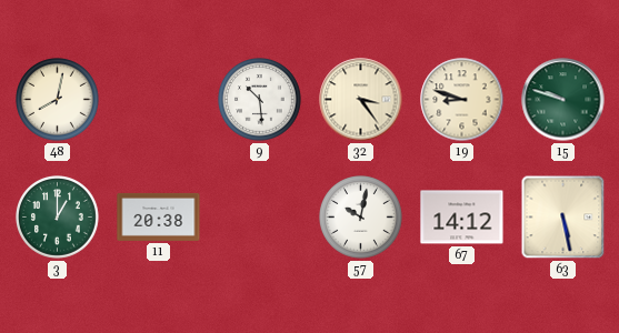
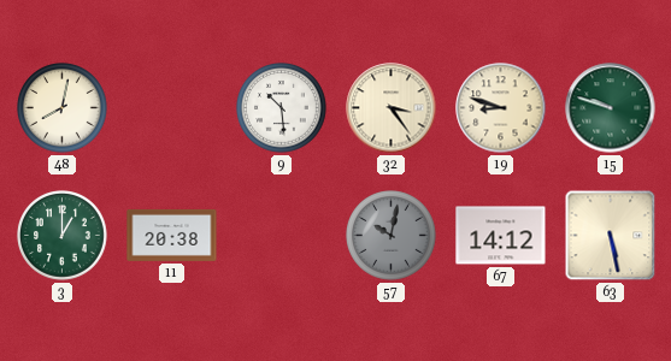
57 dial: white -> grey
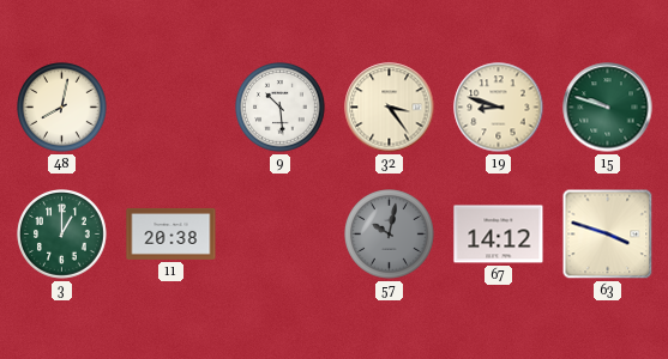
63: 5:28 -> 3:48
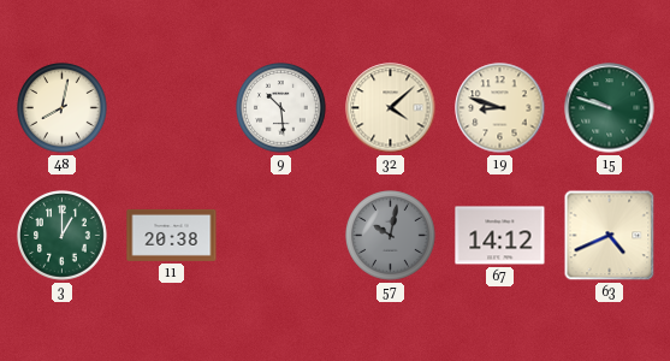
32: 3:24 -> 4:08
63: 3:48 -> 4:41
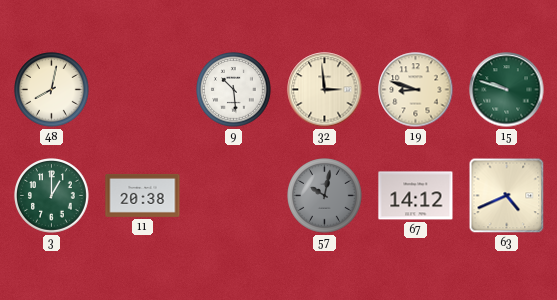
32: 4:08 -> 2:59
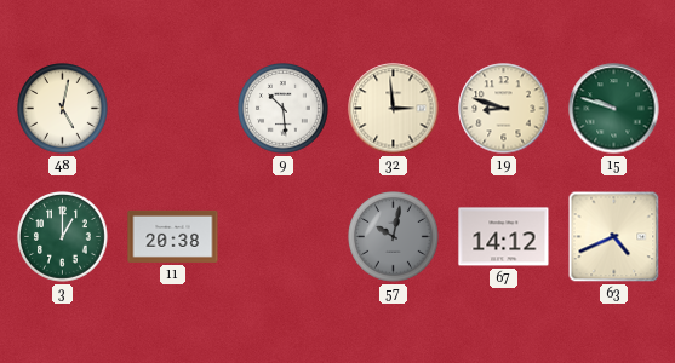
48: 8:02 -> 5:02
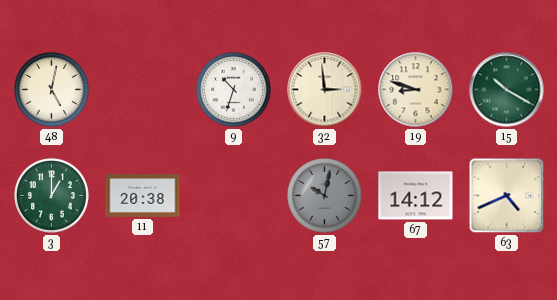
9: 10:29 -> 10:33
15: 9:48 -> 10:20
